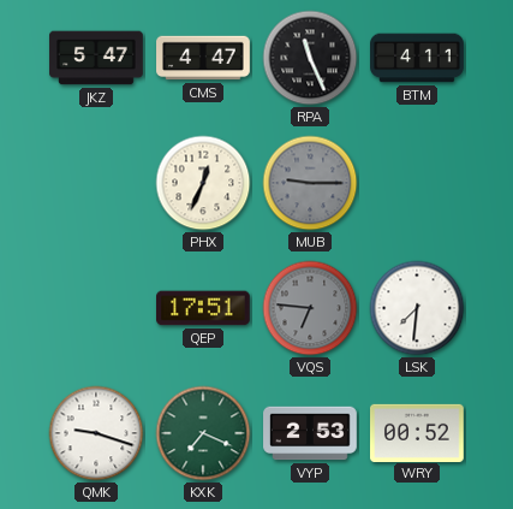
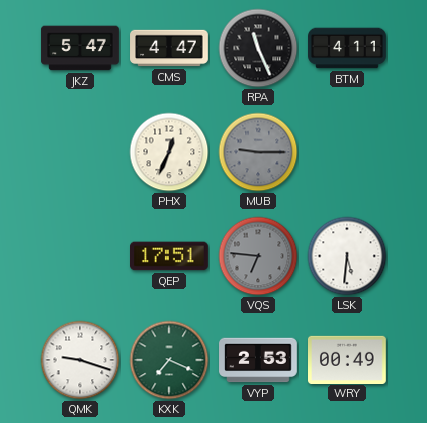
LSK: 7:31 -> 5:31
WRY: 00:52 -> 00:49
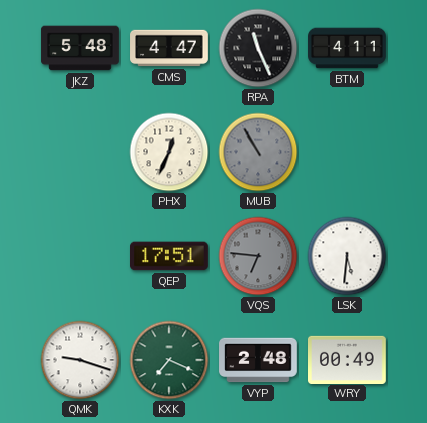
JKZ: 5:47 -> 5:48
MUB: 9:15 -> 10:55
VYP: 2:53 -> 2:48
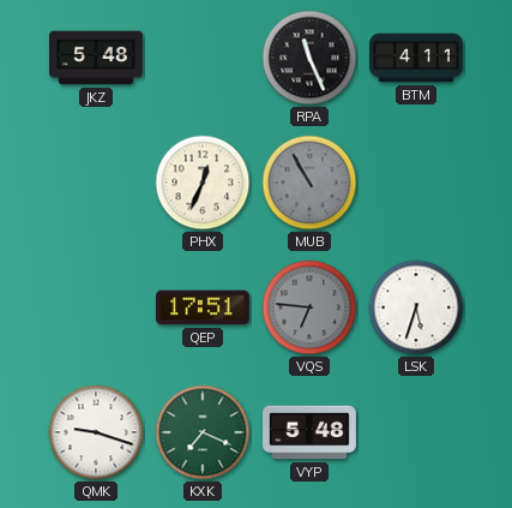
CMS: 4:47 -> none
LSK: 5:31 -> 5:33
VYP: 2:48 -> 5:48
WRY: 00:49 -> none
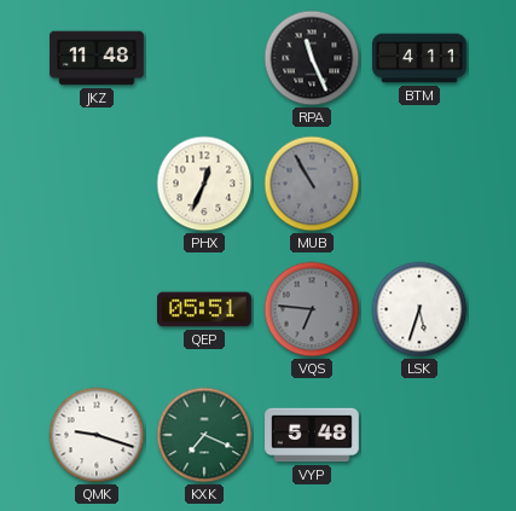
JKZ: 5:48 -> 11:48
QEP: 17:51 -> 05:51
